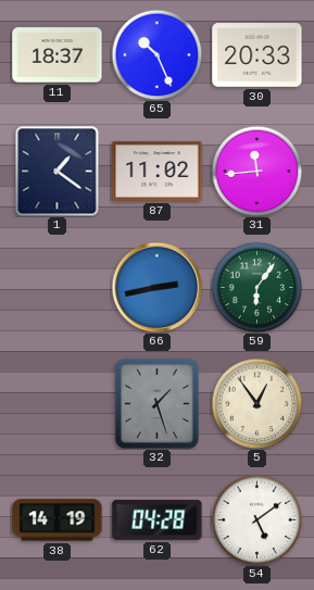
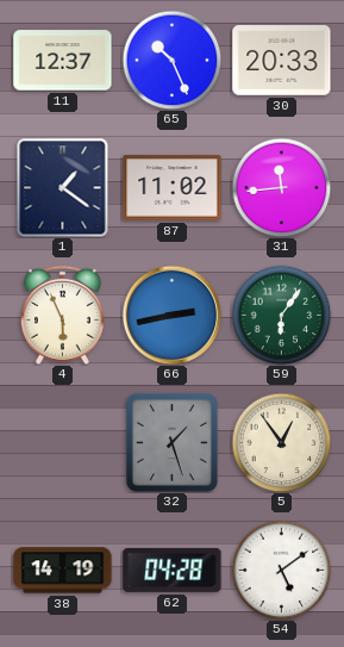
11: 18:37 -> 12:37
4: none -> 5:56
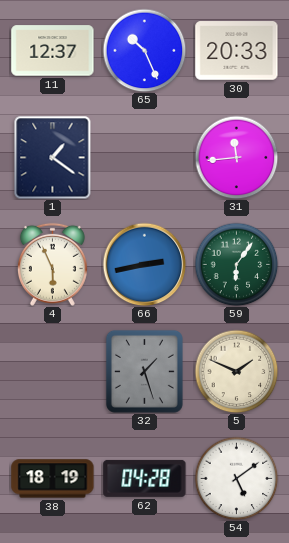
87: 11:02 -> none
5: 12:54 -> 1:49
38: 14:19 -> 18:19
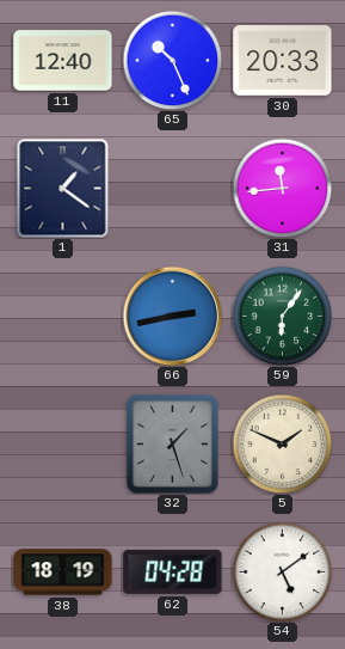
11: 12:37 -> 12:40
4: 5:56 -> none
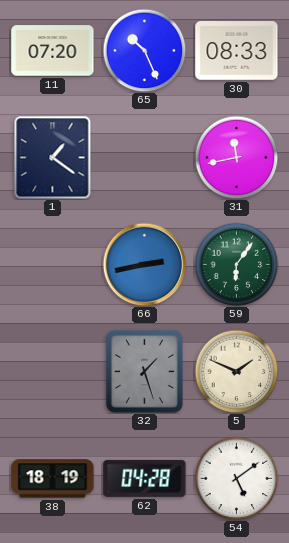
11: 12:40 -> 07:20
30: 20:33 -> 08:33
31: 11:44 -> 11:43
